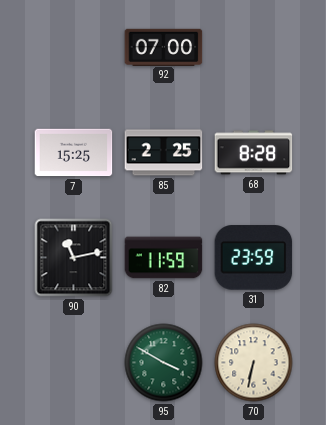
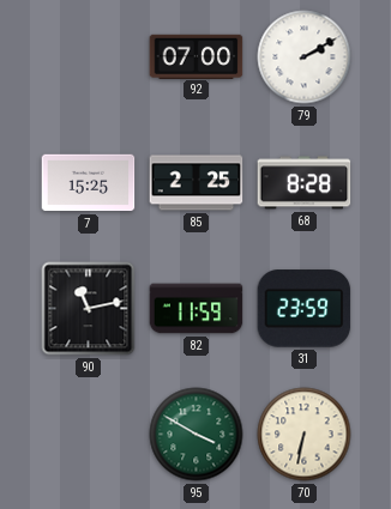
79: none -> 2:10
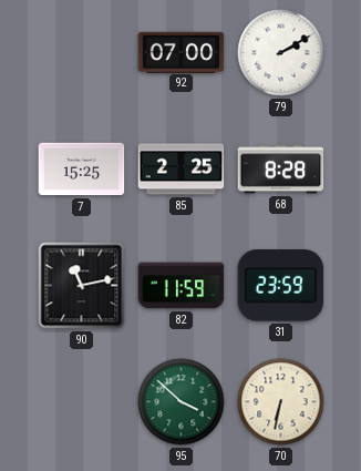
95: 3:50 -> 3:52
